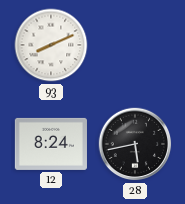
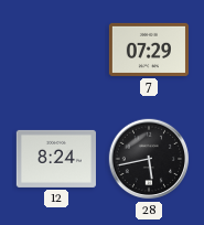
93: 8:11 -> none
7: none -> 07:29
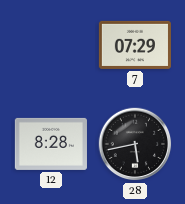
12: 8:24 -> 8:28
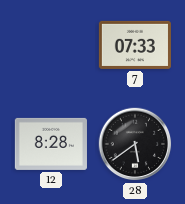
7: 07:29 -> 07:33
28: 5:43 -> 5:39
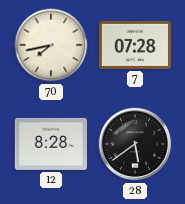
70: none -> 7:43
7: 07:33 -> 07:28
